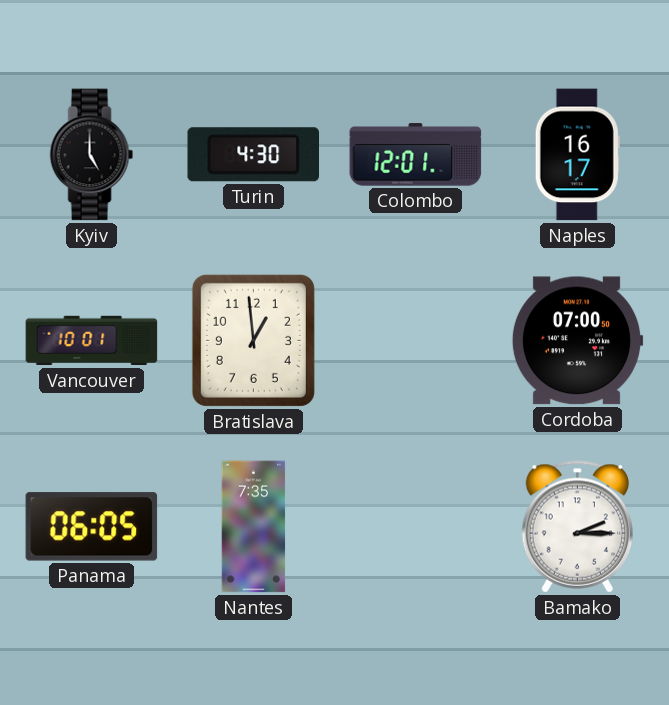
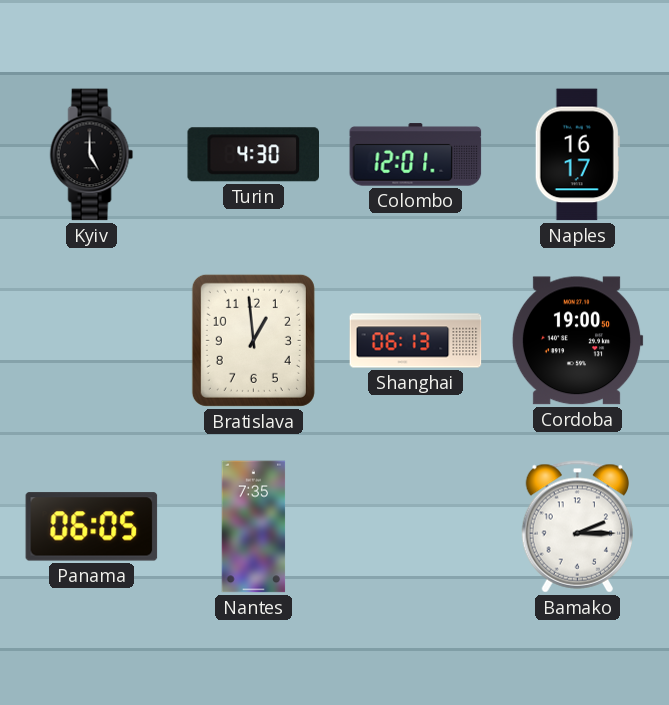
Vancouver: 10:01 -> none
Shanghai: none -> 06:13
Cordoba: 07:00 -> 19:00
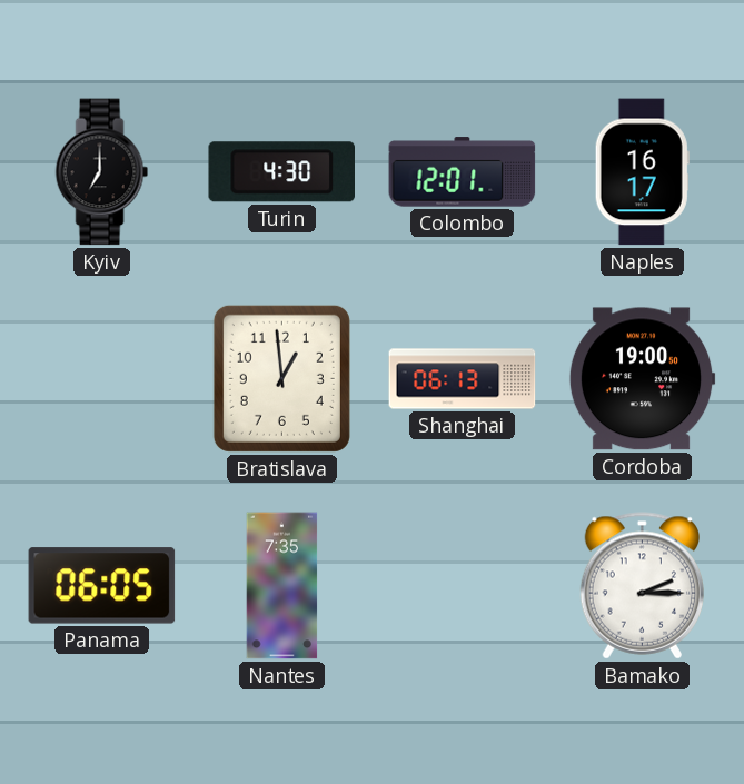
Kyiv: 5:00 -> 7:00
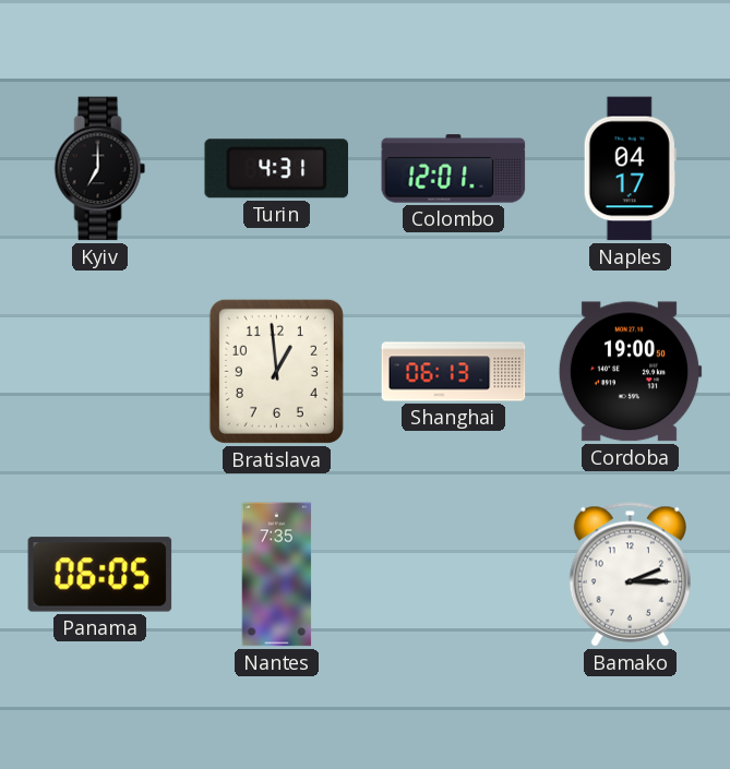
Turin: 4:30 -> 4:31
Naples: 16:17 -> 04:17
